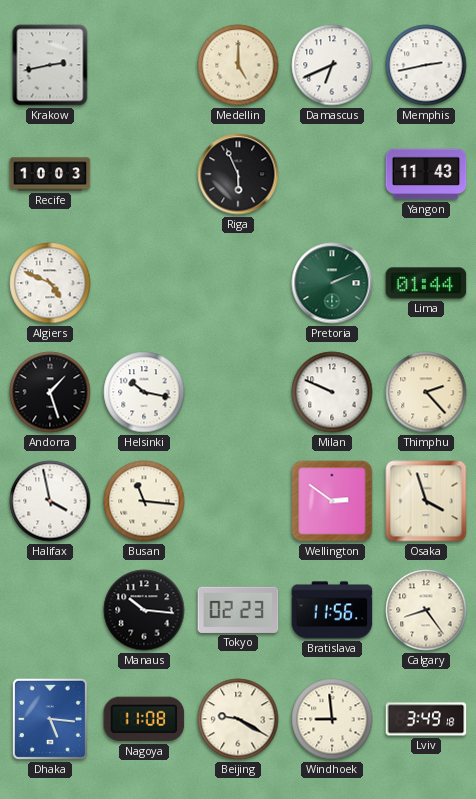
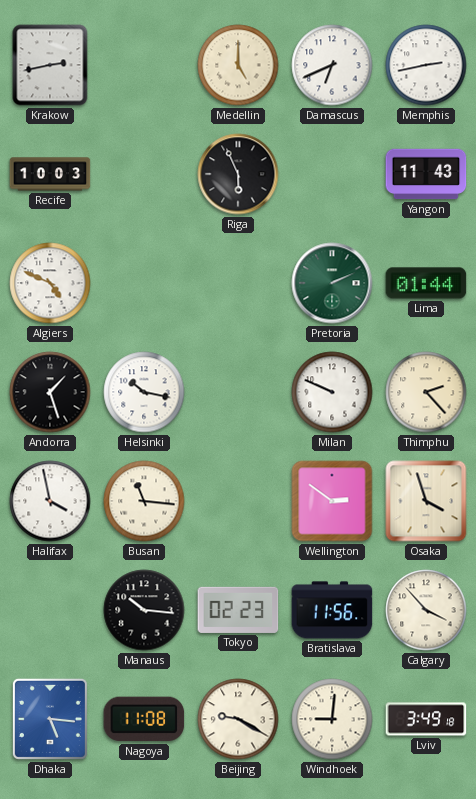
Calgary: 8:24 -> 3:53
Windhoek: 8:59 -> 9:01
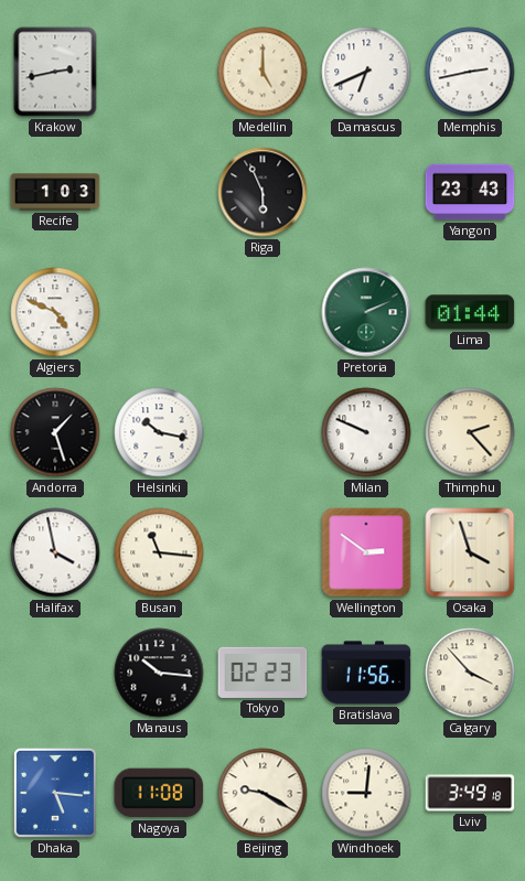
Recife: 10:03 -> 1:03
Yangon: 11:43 -> 23:43
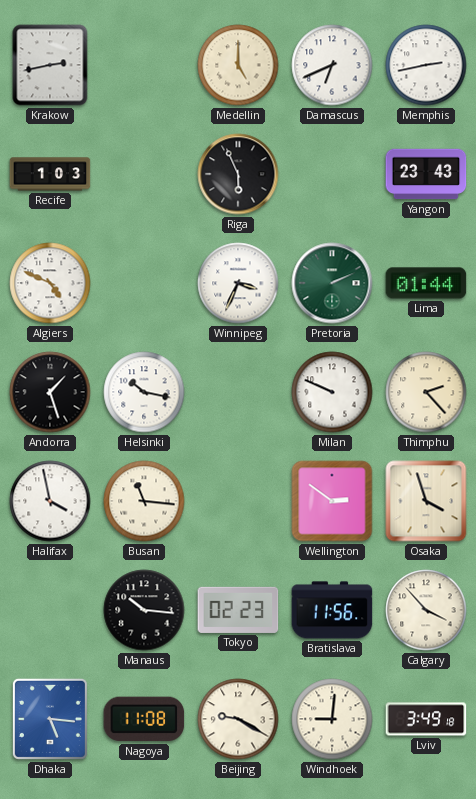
Winnipeg: none -> 3:34
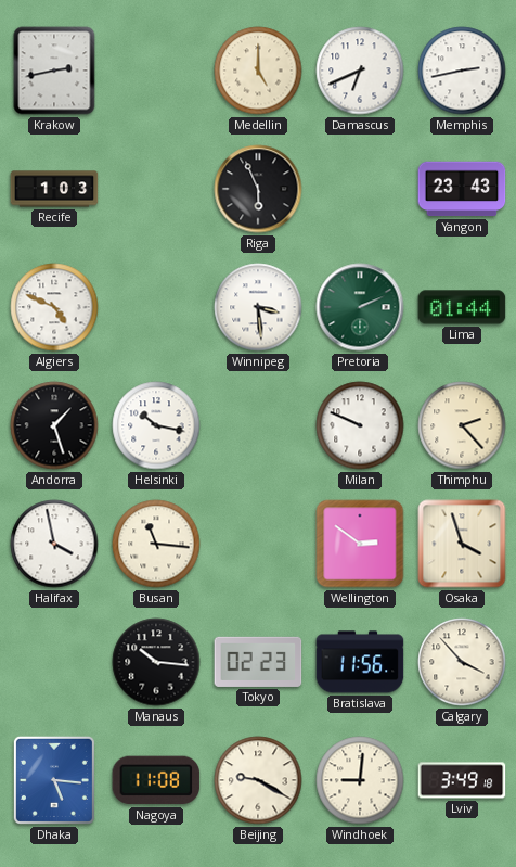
Winnipeg: 3:34 -> 3:29
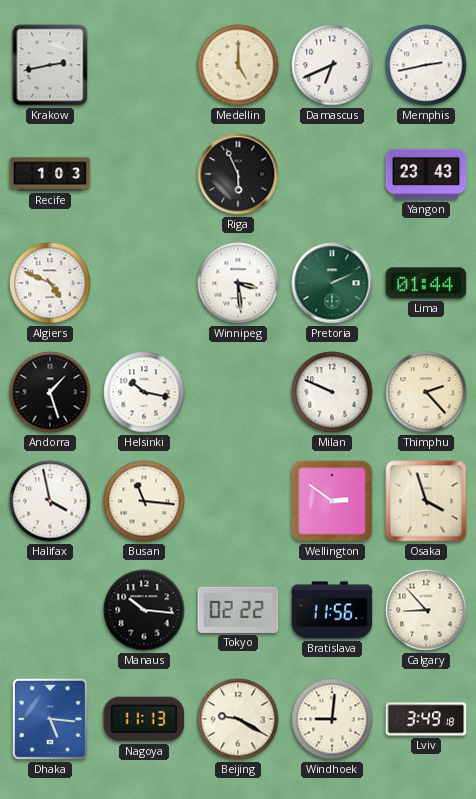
Tokyo: 02:23 -> 02:22
Calgary: 3:53 -> 8:53
Nagoya: 11:08 -> 11:13
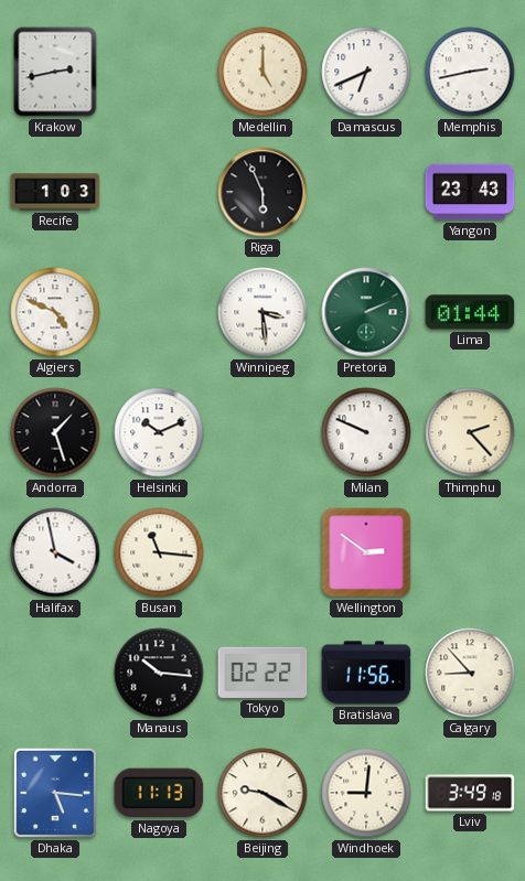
Helsinki: 10:17 -> 10:11
Osaka: 3:57 -> none
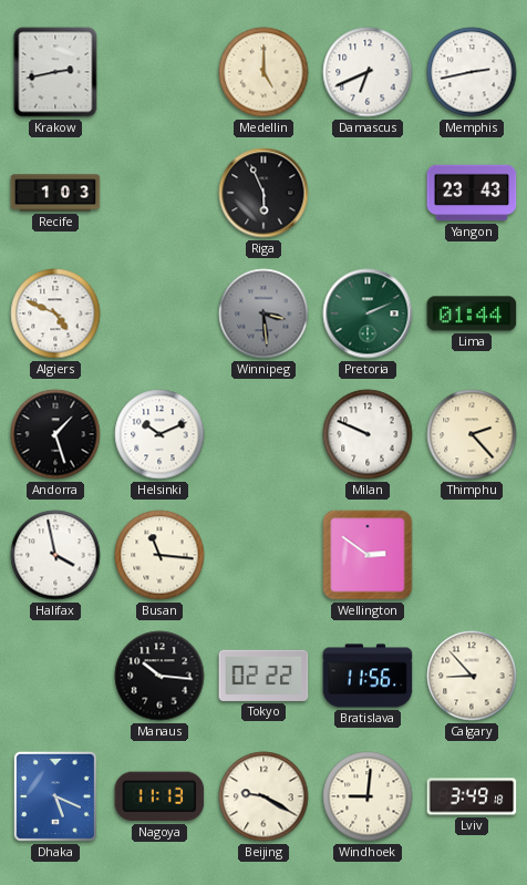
Winnipeg dial: white -> grey
Dhaka: 5:16 -> 5:19
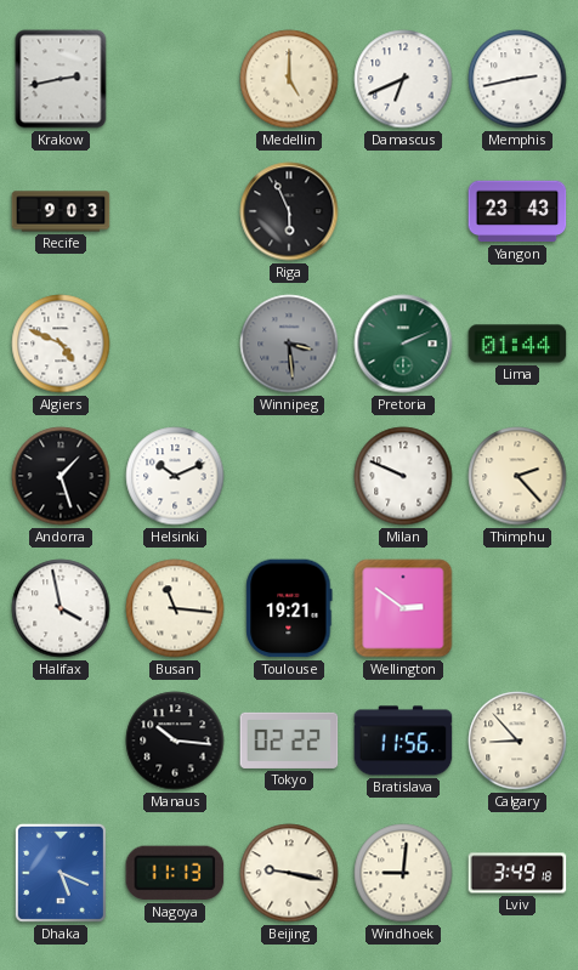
Recife: 1:03 -> 9:03
Toulouse: none -> 19:21
Beijing: 9:20 -> 9:17
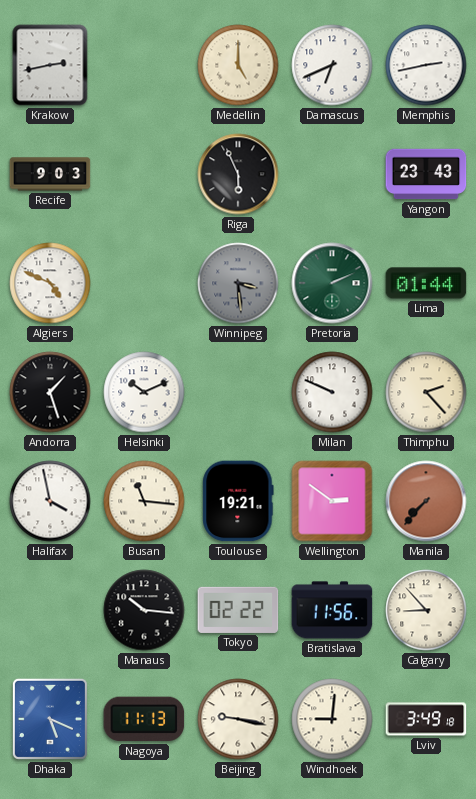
Manila: none -> 7:37
